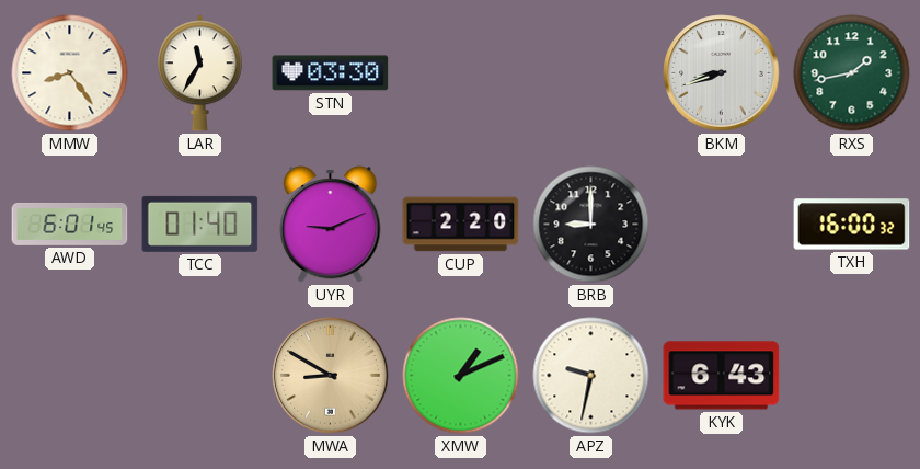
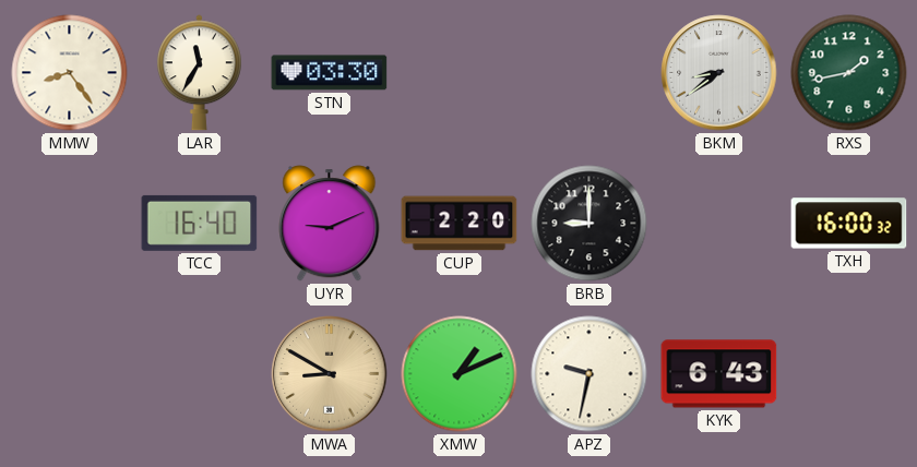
BKM: 8:42 -> 8:39
AWD: 6:01 -> none
TCC: 01:40 -> 16:40
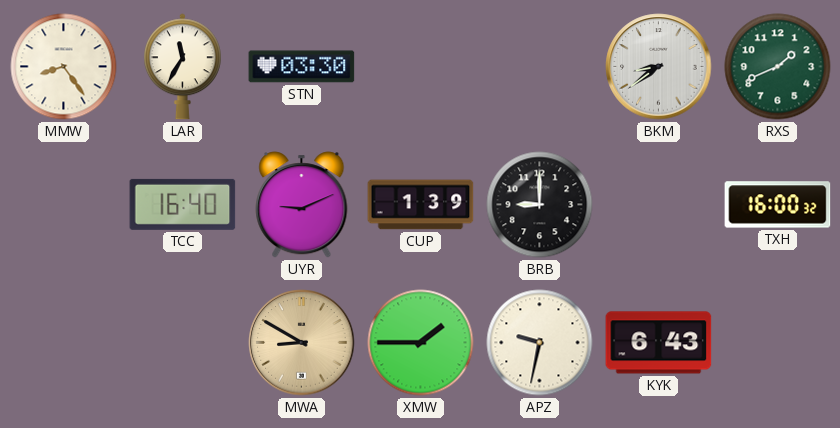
RXS: 1:43 -> 1:41
CUP: 2:20 -> 1:39
XMW: 1:11 -> 1:45
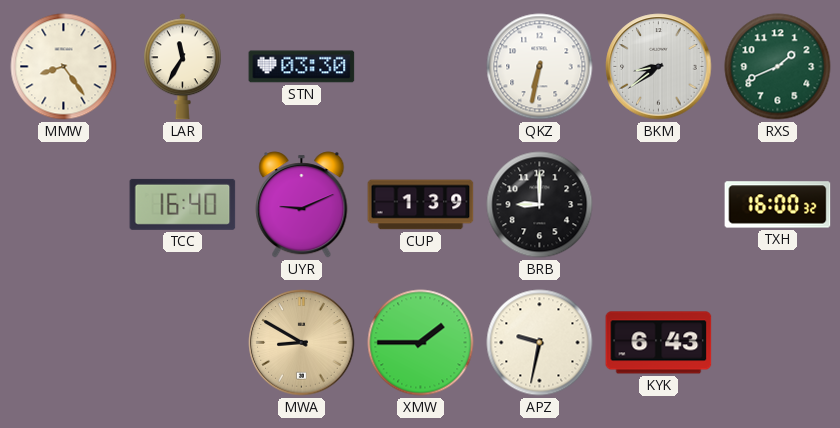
QKZ: none -> 6:32
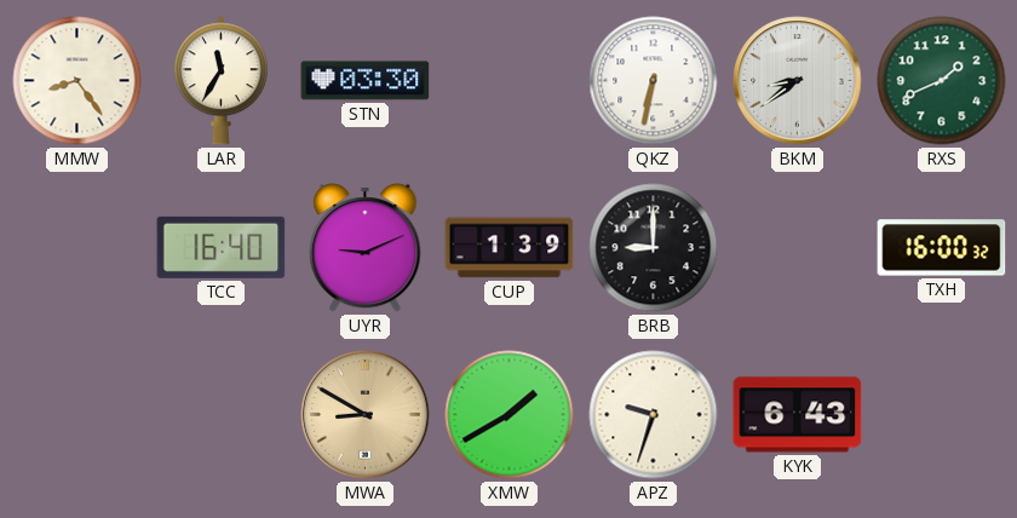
XMW: 1:45 -> 1:40
APZ: 9:32 -> 9:33
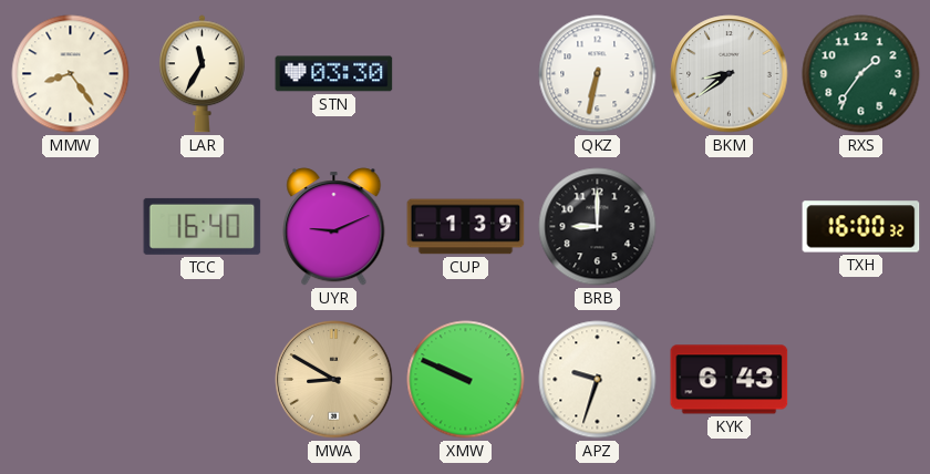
RXS: 1:41 -> 1:36
XMW: 1:40 -> 9:49
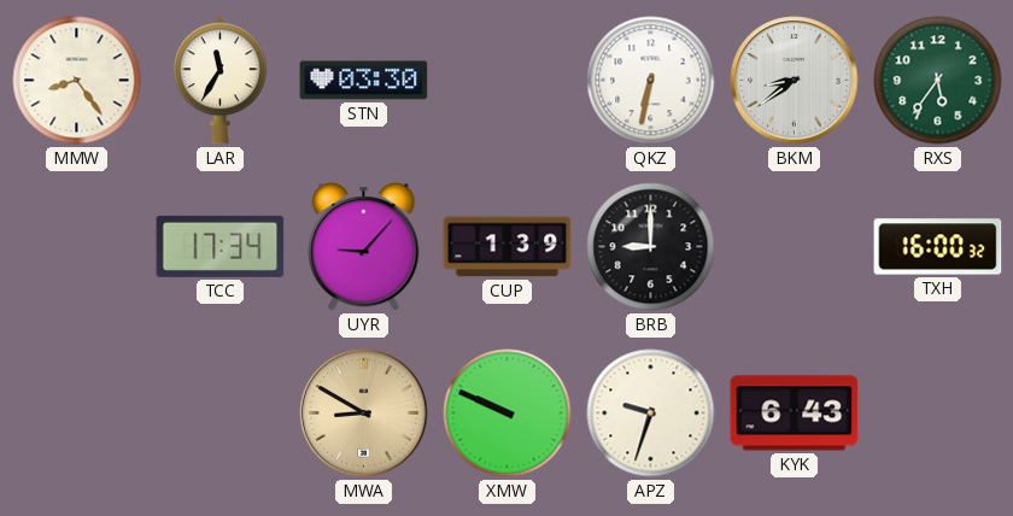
RXS: 1:36 -> 5:36
TCC: 16:40 -> 17:34
UYR: 9:11 -> 9:07
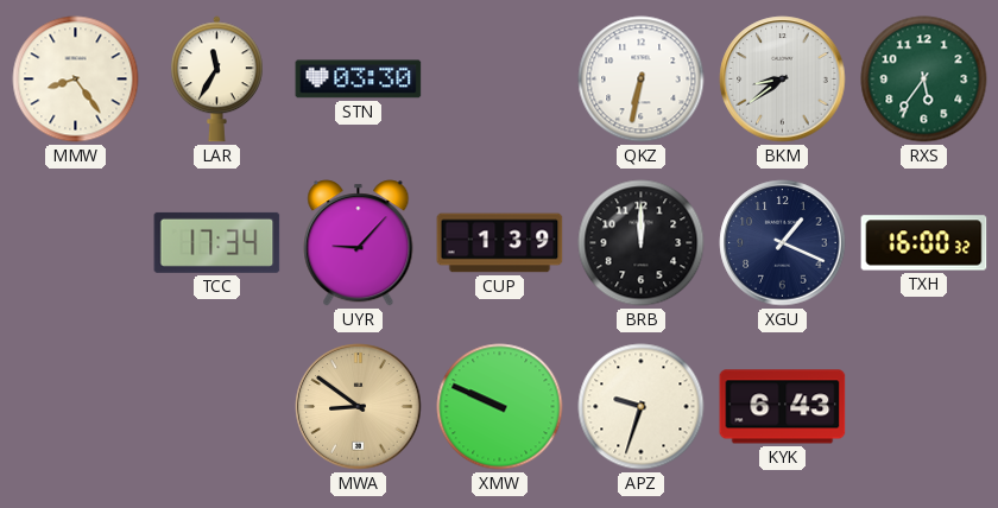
BRB: 9:00 -> 12:00
XGU: none -> 1:19
MWA: 8:50 -> 8:51
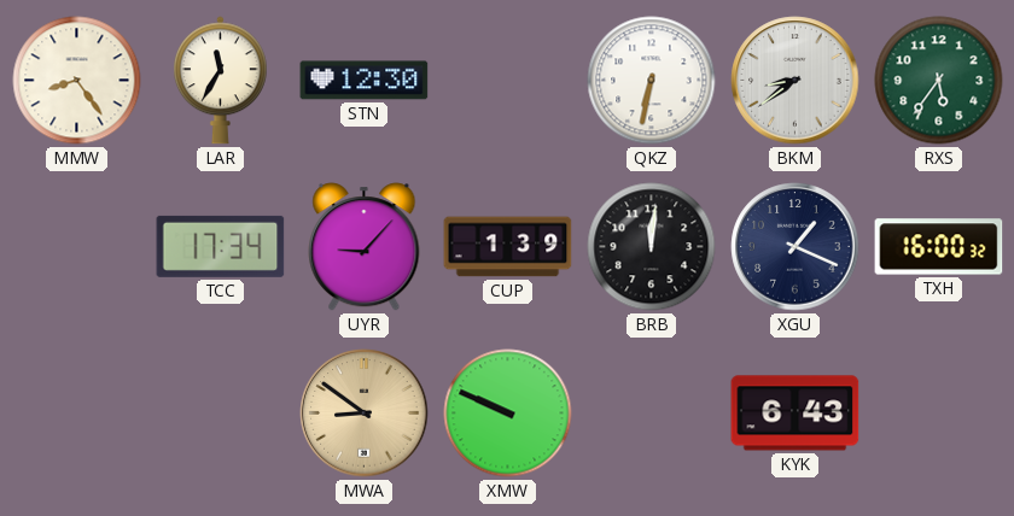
STN: 03:30 -> 12:30
BRB: 12:00 -> 12:01
APZ: 9:33 -> none
